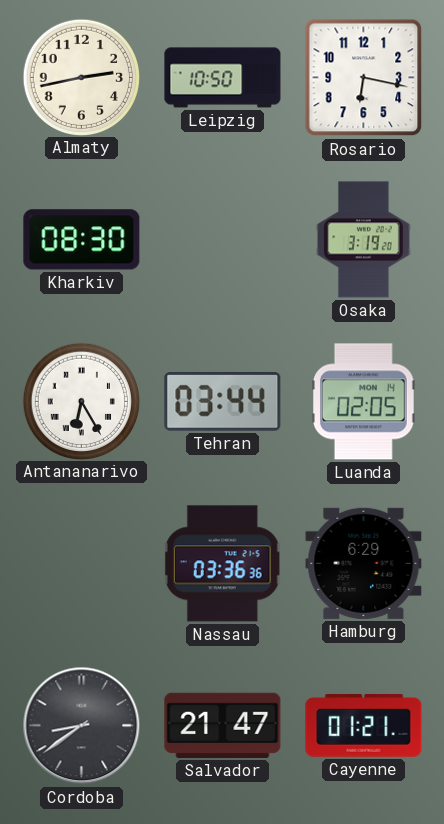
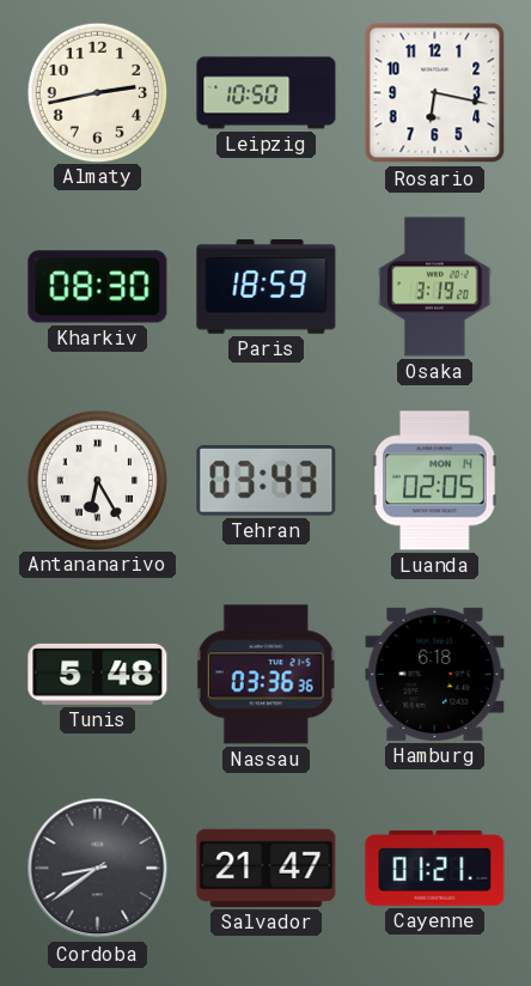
Paris: none -> 18:59
Tehran: 03:44 -> 03:43
Tunis: none -> 5:48
Hamburg: 6:29 -> 6:18
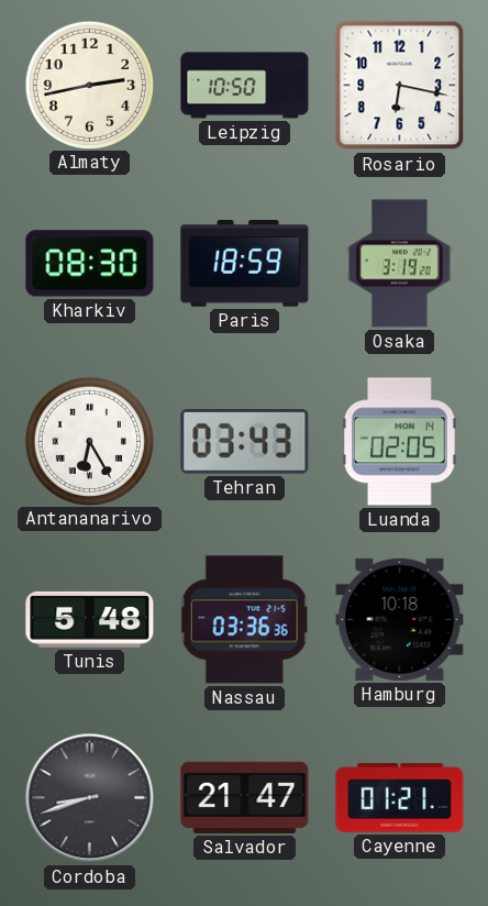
Hamburg: 6:18 -> 10:18
Cordoba: 8:39 -> 8:42
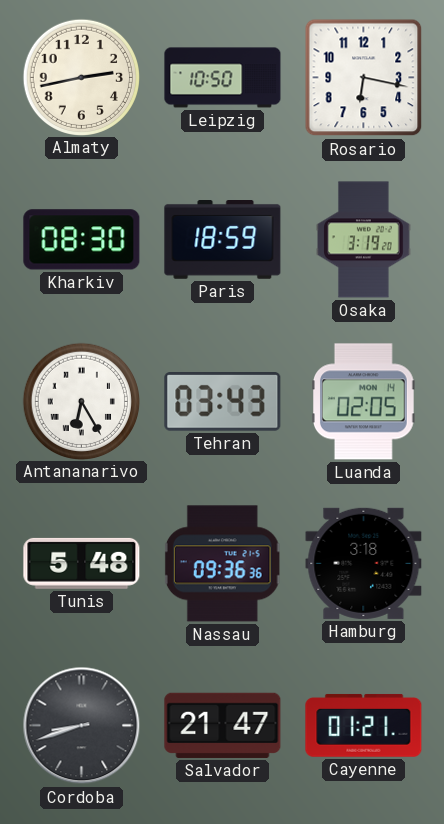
Nassau: 03:36 -> 09:36
Hamburg: 10:18 -> 3:18
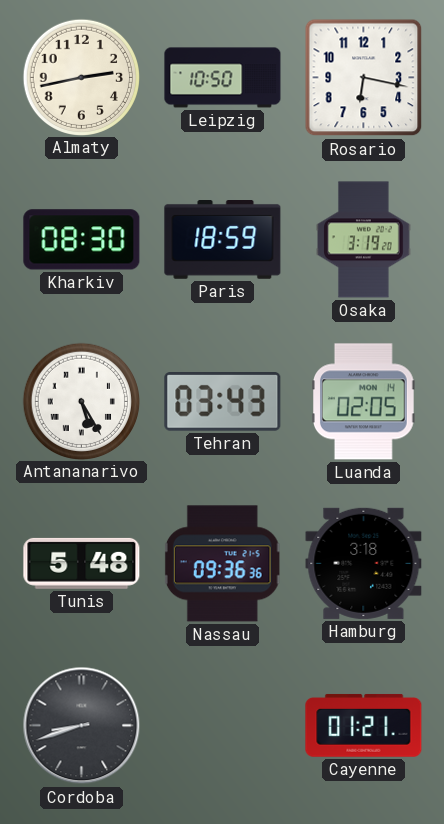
Antananarivo: 6:25 -> 5:25
Salvador: 21:47 -> none
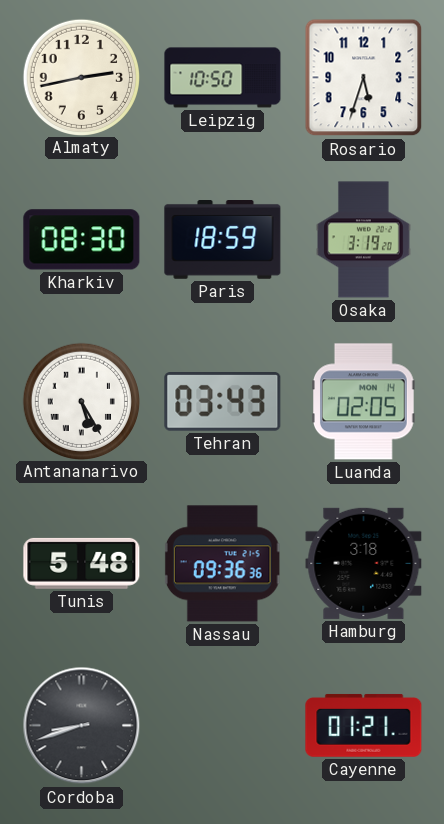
Rosario: 6:17 -> 5:33
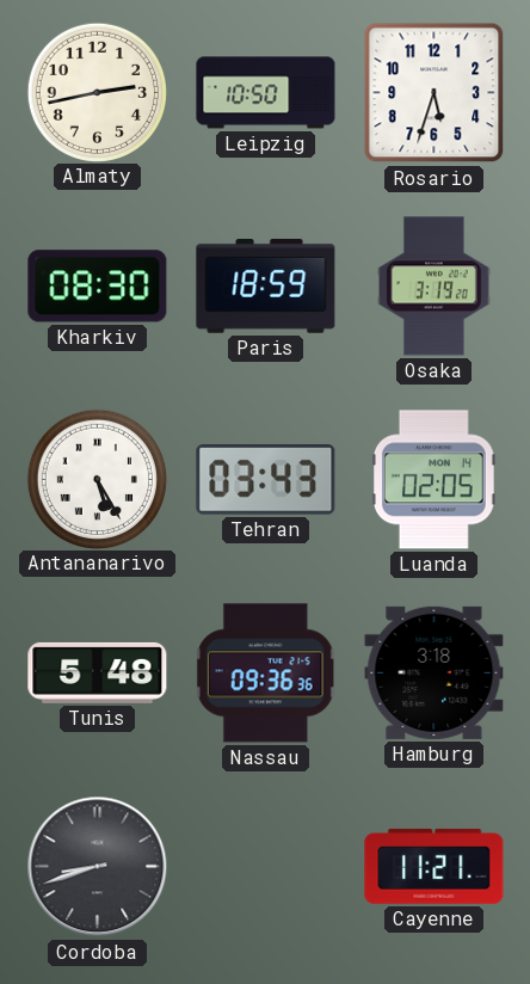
Cayenne: 01:21 -> 11:21
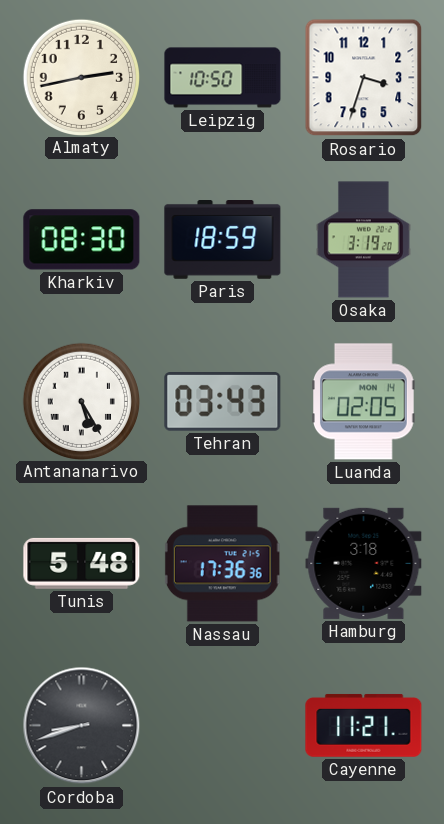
Rosario: 5:33 -> 3:33
Nassau: 09:36 -> 17:36
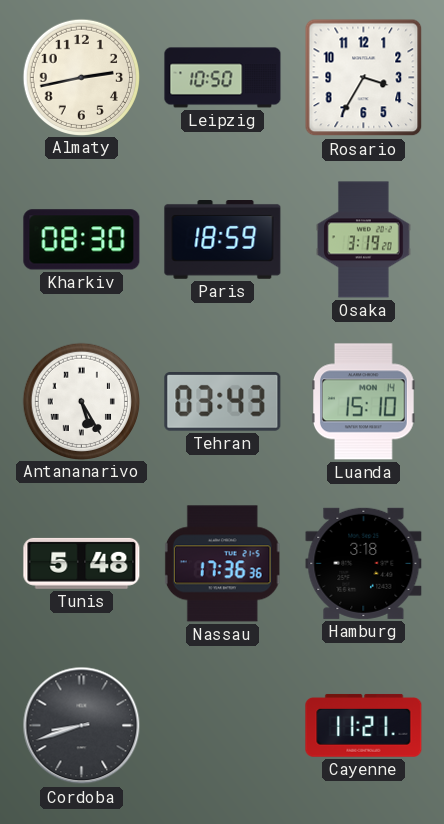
Rosario: 3:33 -> 3:35
Luanda: 02:05 -> 15:10
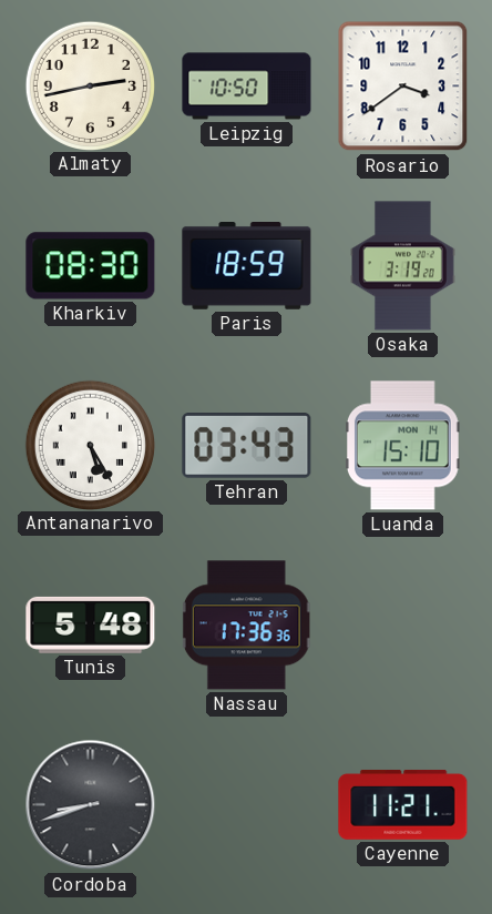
Rosario: 3:35 -> 3:39
Hamburg: 3:18 -> none
